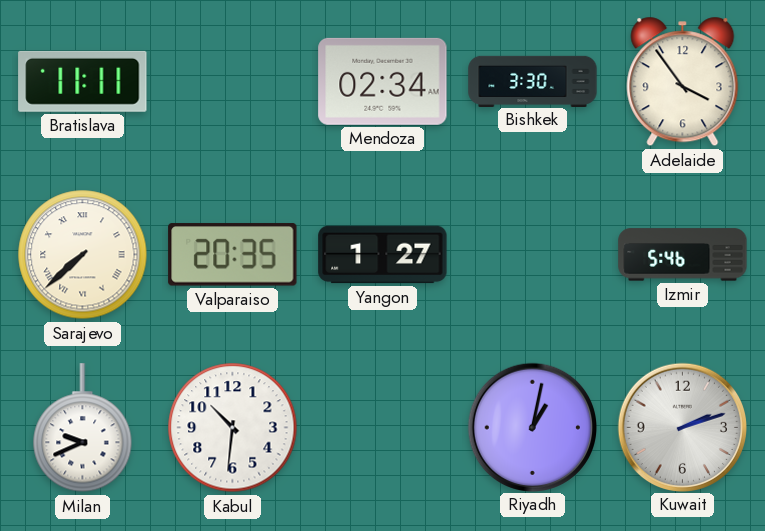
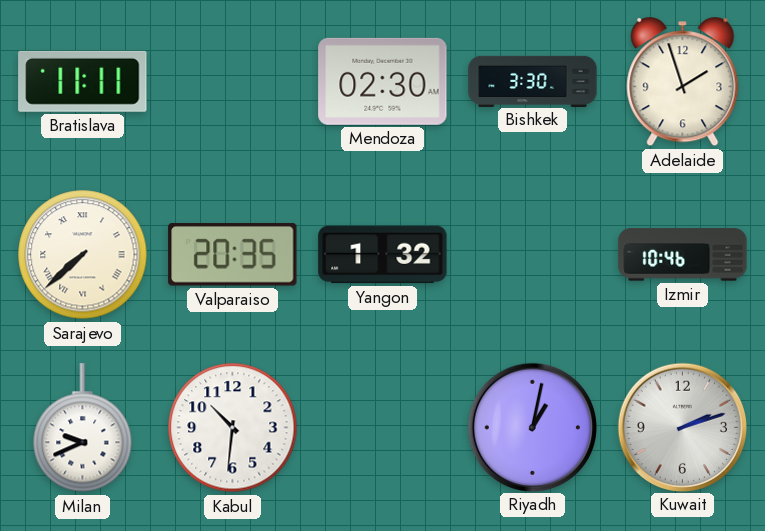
Mendoza: 02:34 -> 02:30
Adelaide: 3:54 -> 1:57
Yangon: 1:27 -> 1:32
Izmir: 5:46 -> 10:46
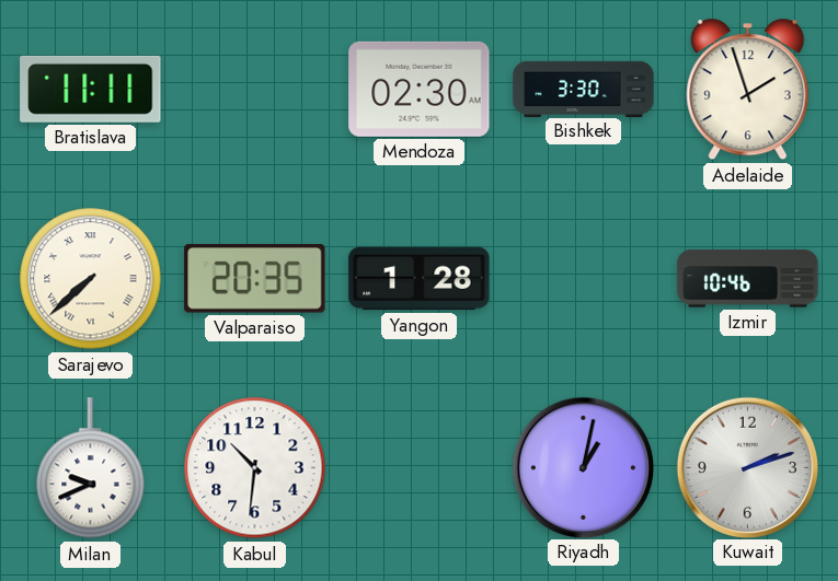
Yangon: 1:32 -> 1:28
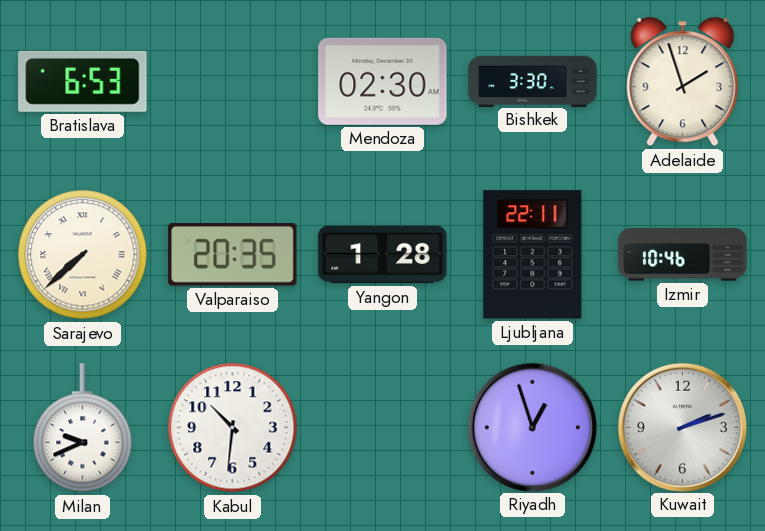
Bratislava: 11:11 -> 6:53
Ljubljana: none -> 22:11
Riyadh: 1:02 -> 12:57
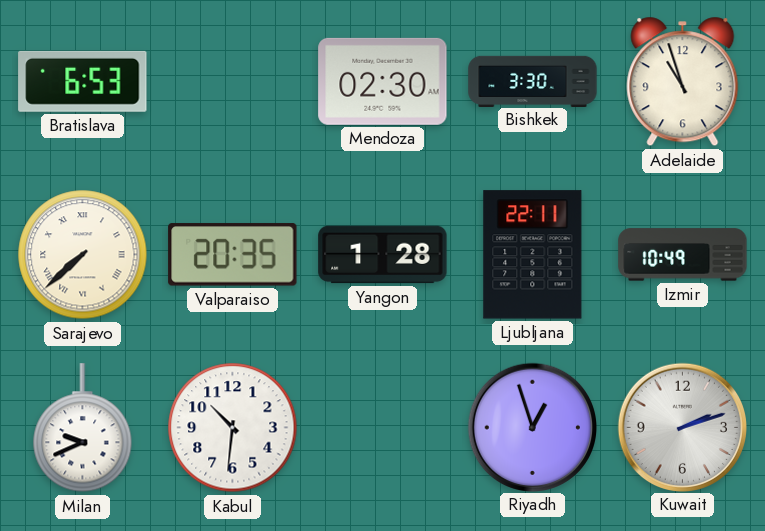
Adelaide: 1:57 -> 10:57
Izmir: 10:46 -> 10:49
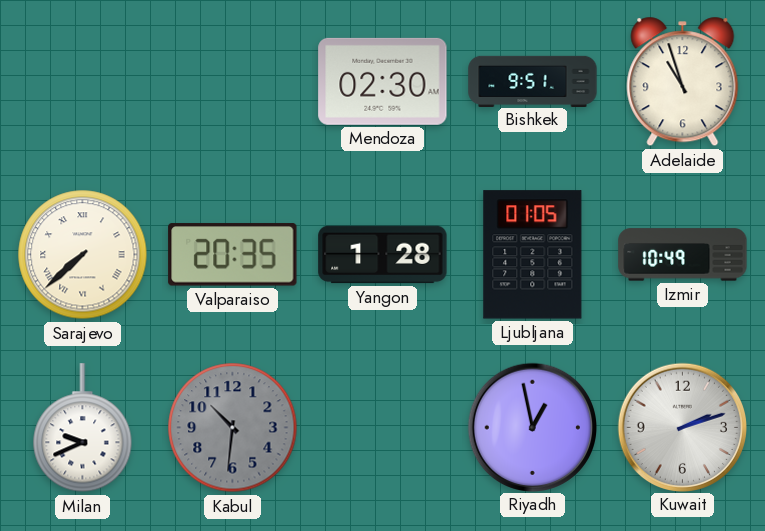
Bratislava: 6:53 -> none
Bishkek: 3:30 -> 9:51
Ljubljana: 22:11 -> 01:05
Kabul dial: white -> grey
Riyadh: 12:57 -> 12:58
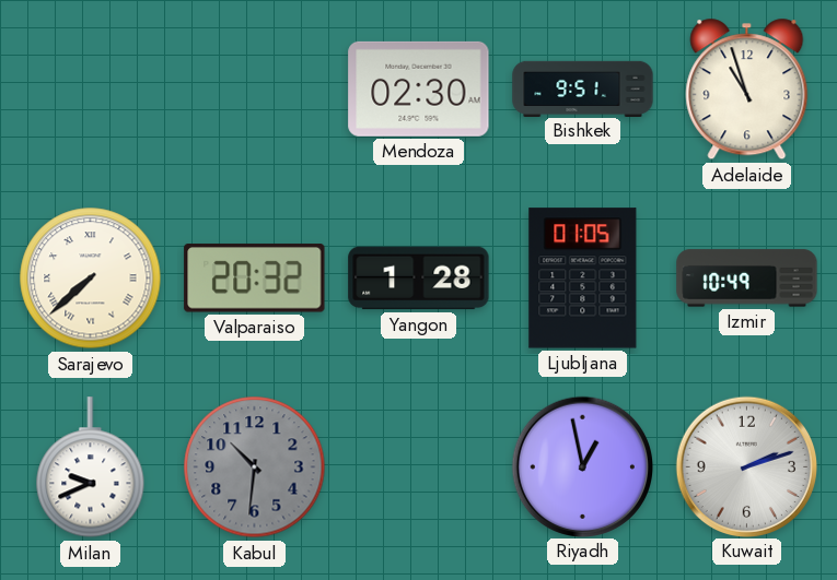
Valparaiso: 20:35 -> 20:32
